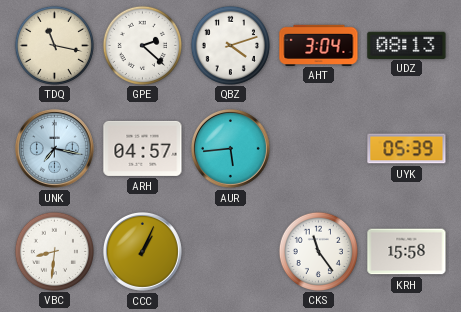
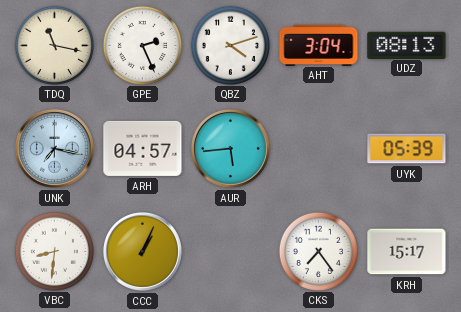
GPE: 2:22 -> 2:26
CKS: 11:24 -> 7:24
KRH: 15:58 -> 15:17
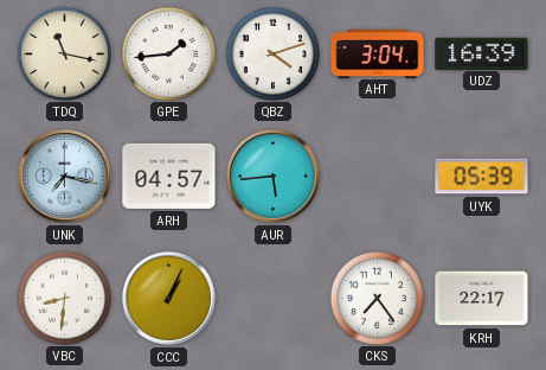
GPE: 2:26 -> 1:44
UDZ: 08:13 -> 16:39
KRH: 15:17 -> 22:17
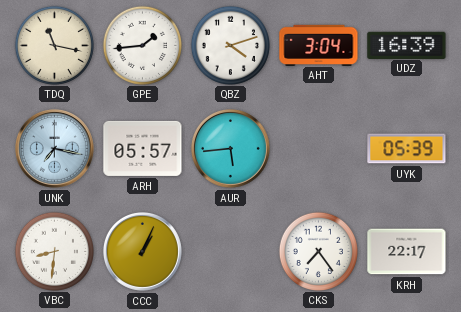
ARH: 04:57 -> 05:57
